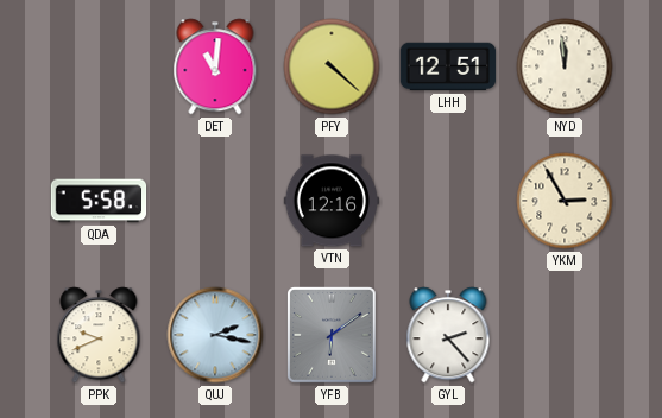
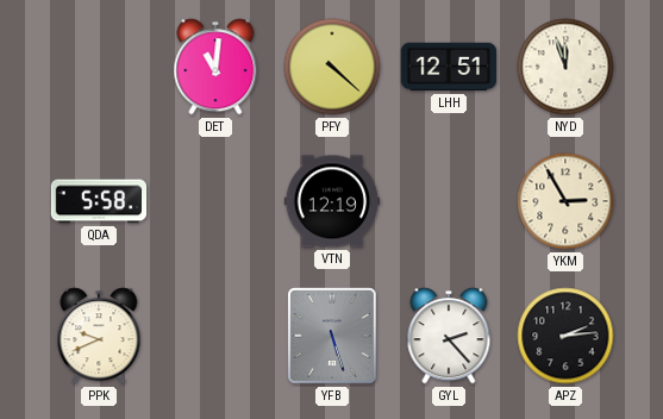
NYD: 11:59 -> 11:57
VTN: 12:16 -> 12:19
QUJ: 2:17 -> none
YFB: 6:09 -> 5:27
APZ: none -> 2:14
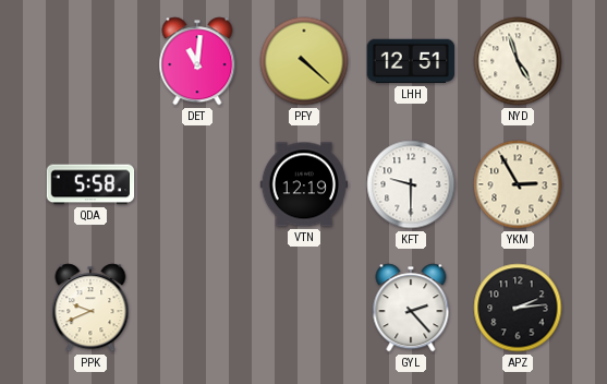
NYD: 11:57 -> 4:57
KFT: none -> 9:30
YFB: 5:27 -> none
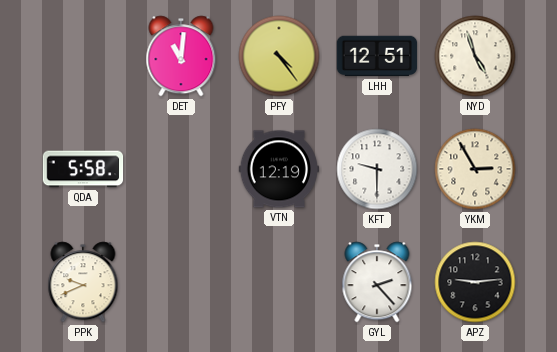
PFY: 4:22 -> 4:24
APZ: 2:14 -> 9:14
